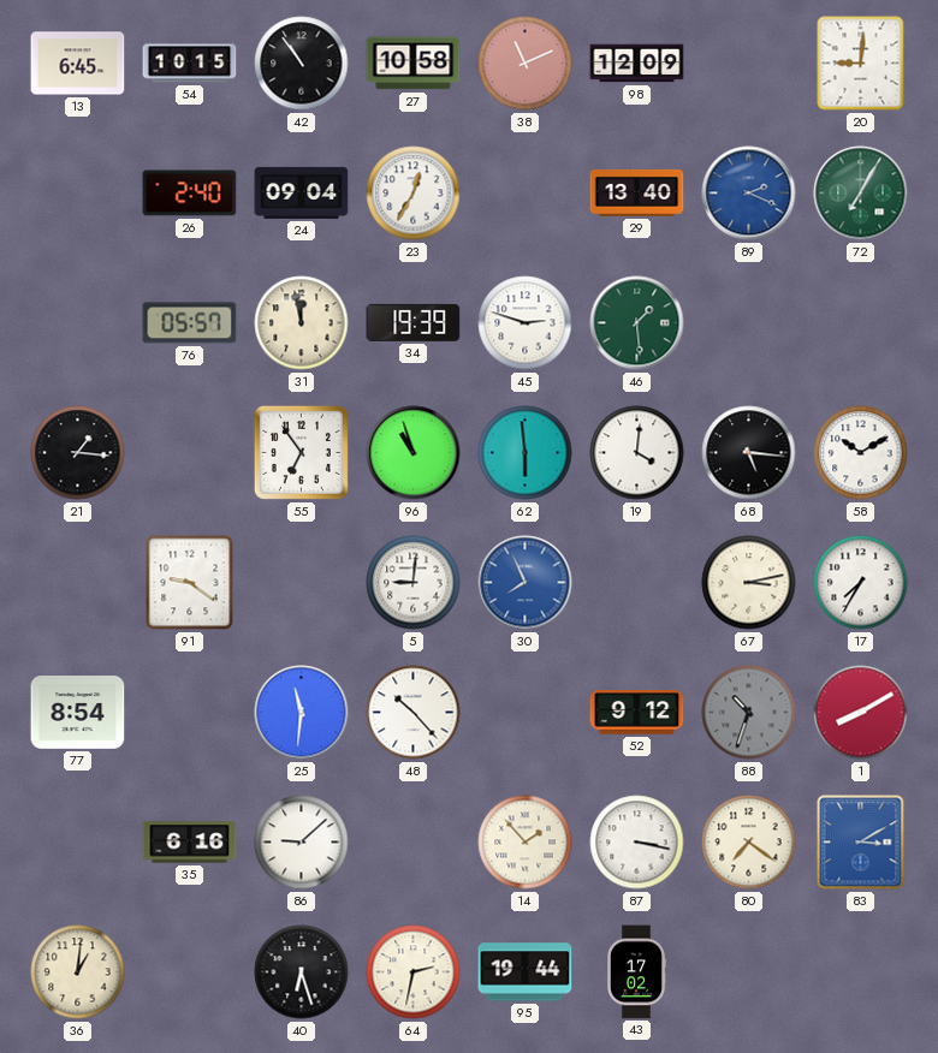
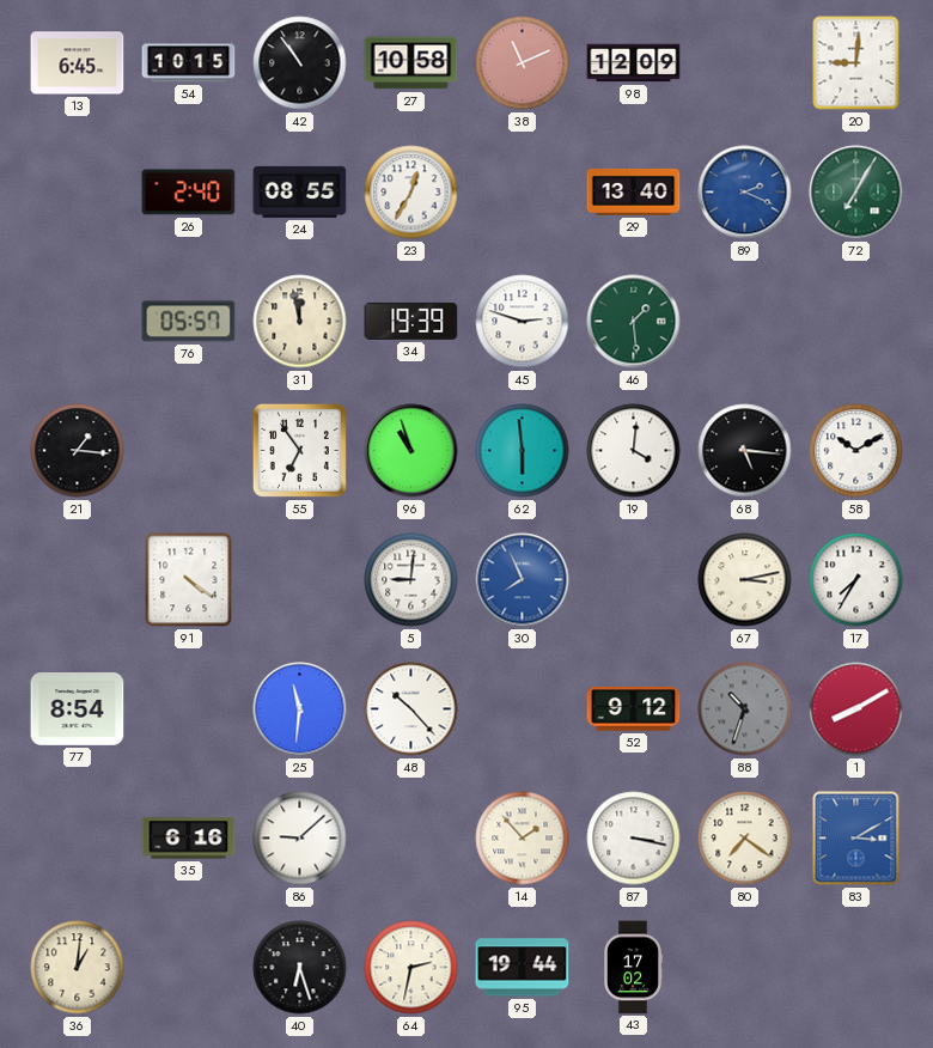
24: 09:04 -> 08:55
91: 9:21 -> 4:21
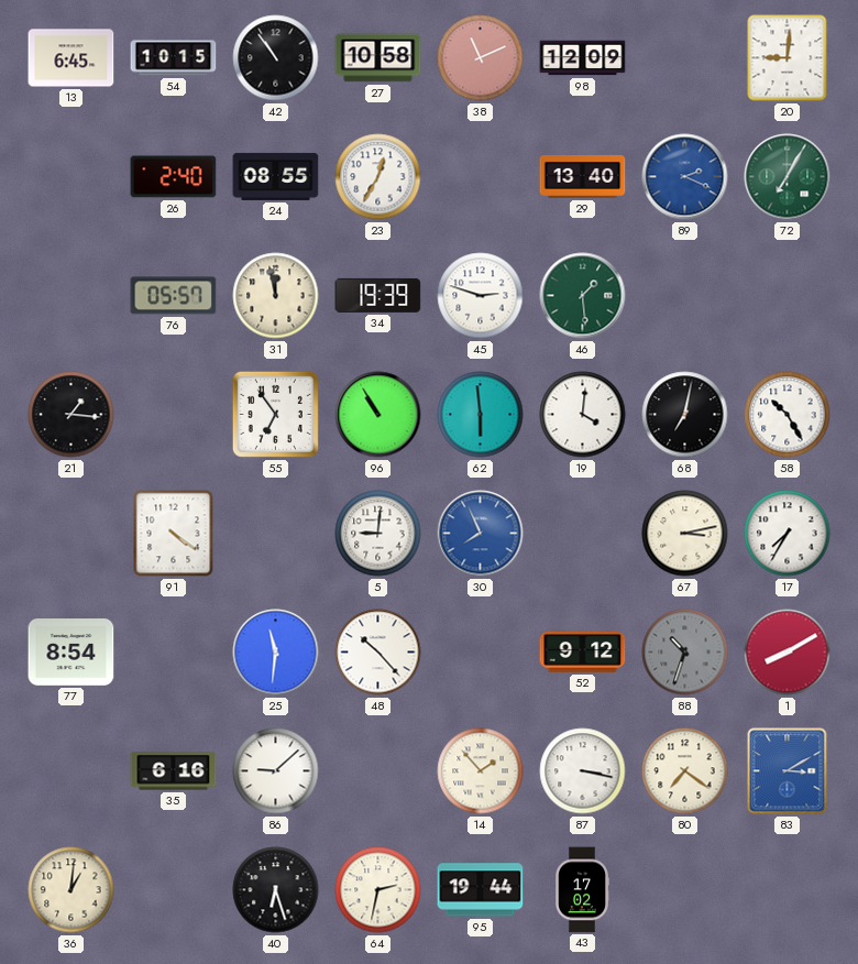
96: 10:57 -> 10:55
68: 5:16 -> 7:02
58: 10:10 -> 10:25
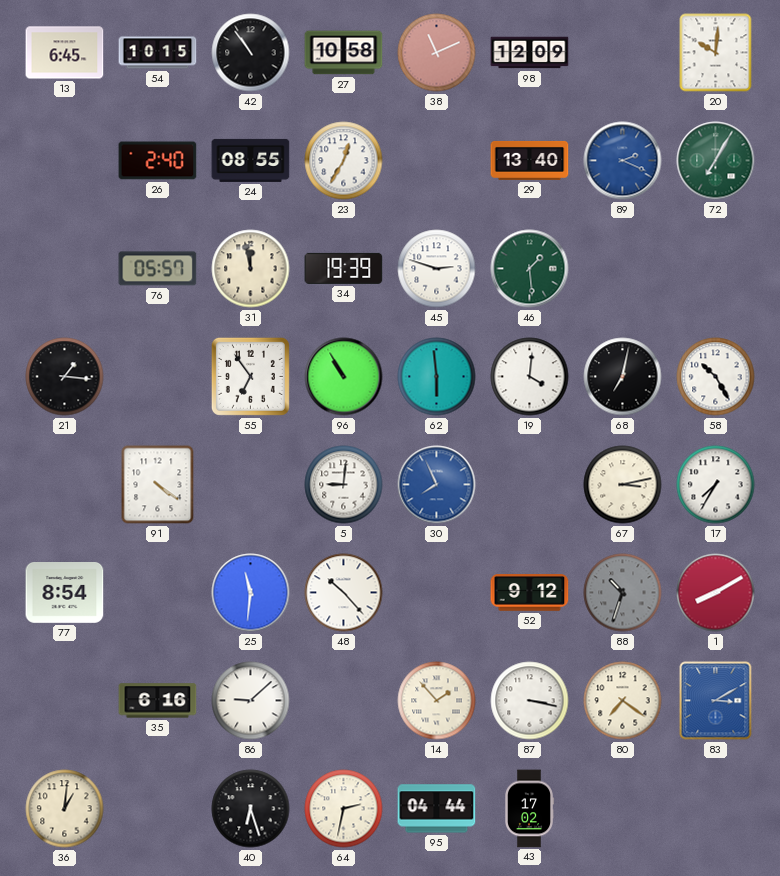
20: 9:01 -> 10:01
95: 19:44 -> 04:44
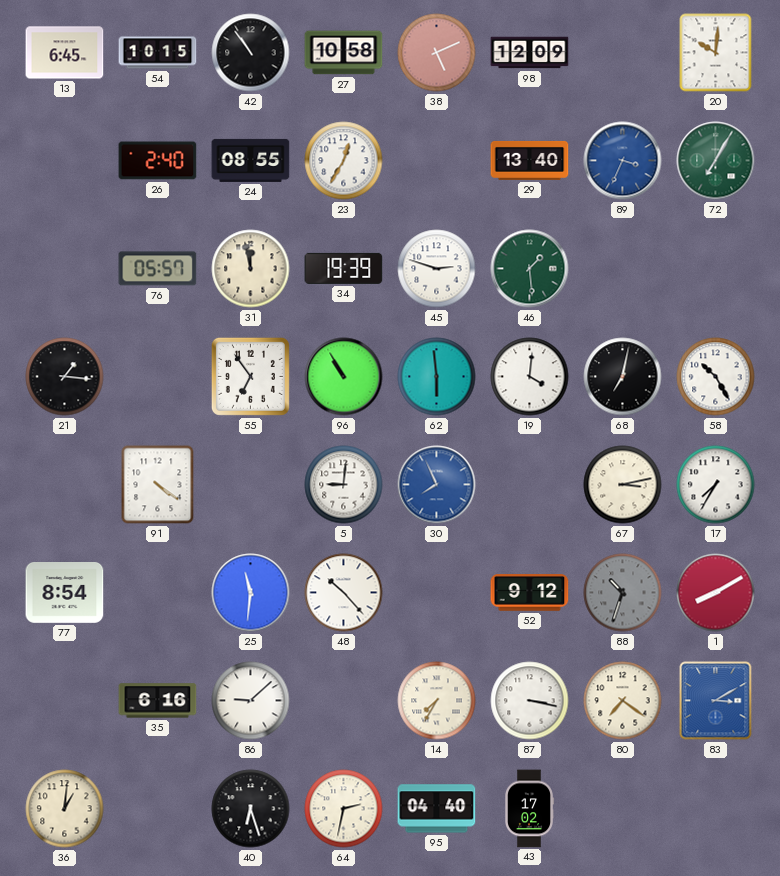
38: 11:11 -> 5:11
89: 2:19 -> 3:34
14: 1:53 -> 7:35
95: 04:44 -> 04:40
